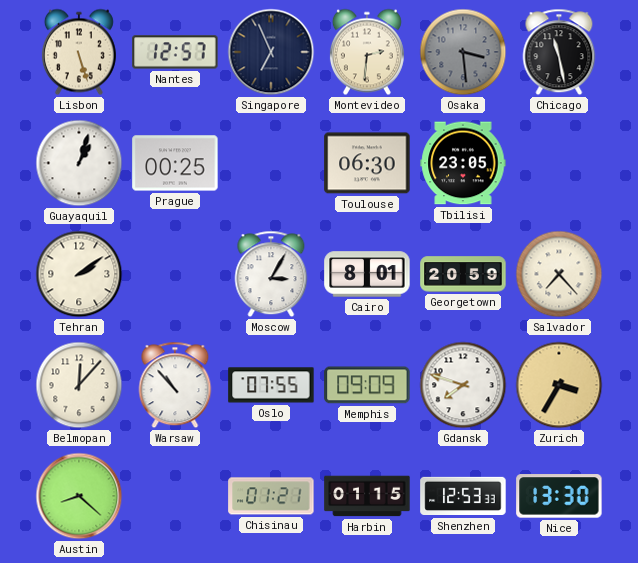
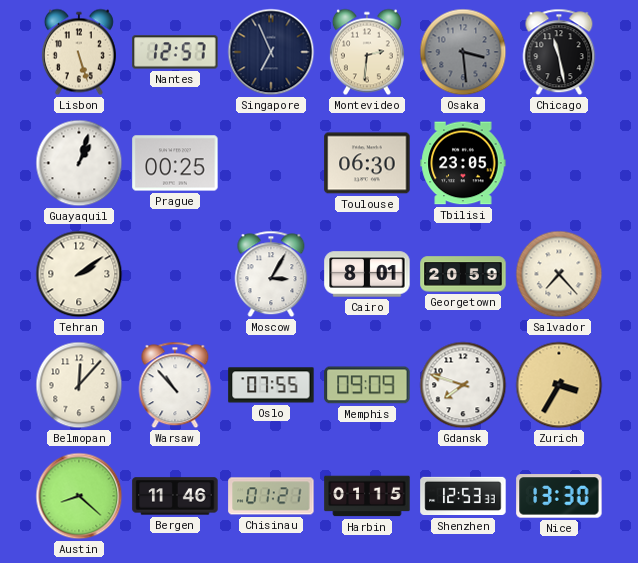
Bergen: none -> 11:46
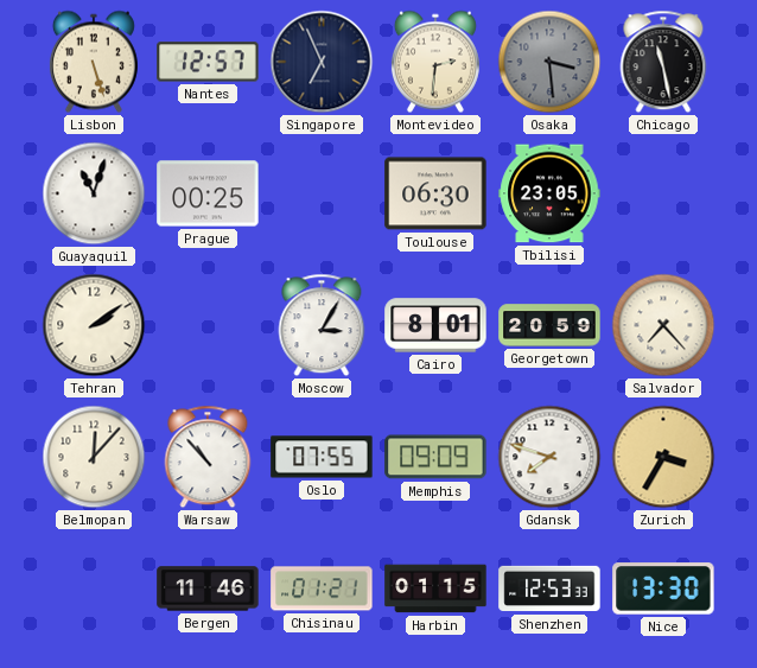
Guayaquil: 1:03 -> 11:03
Austin: 8:22 -> none
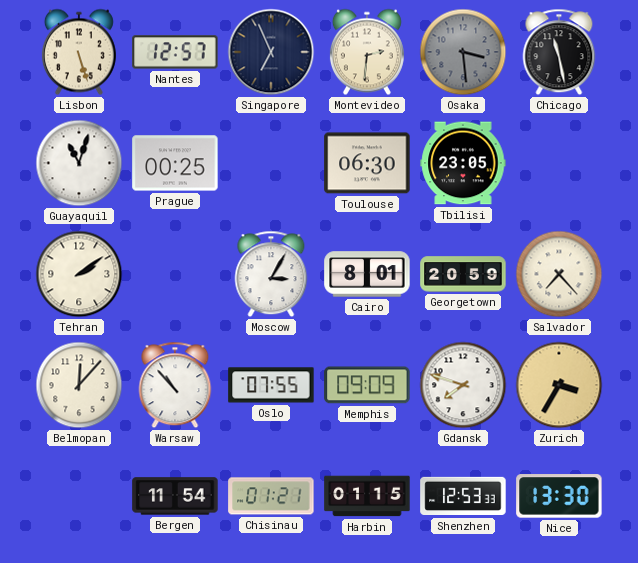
Bergen: 11:46 -> 11:54
